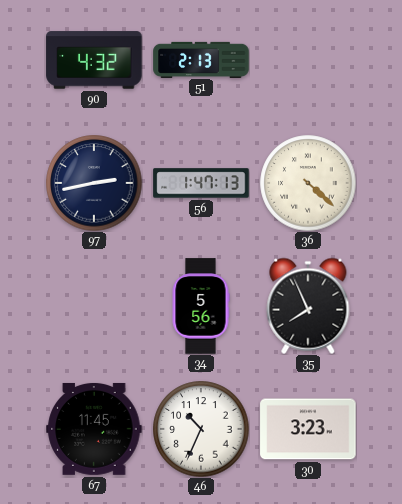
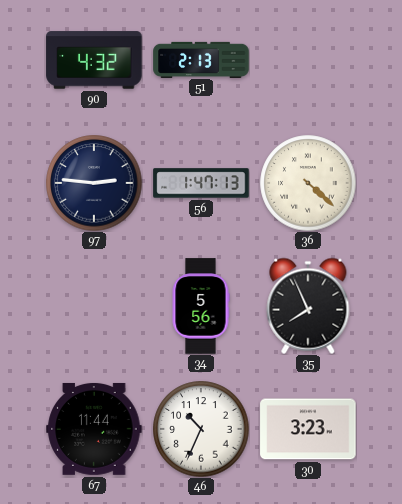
97: 2:43 -> 2:46
67: 11:45 -> 11:44
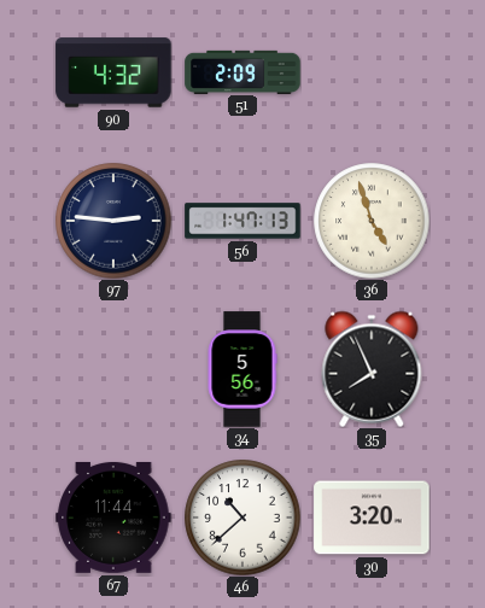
51: 2:13 -> 2:09
36: 4:22 -> 4:57
46: 10:34 -> 10:38
30: 3:23 -> 3:20
